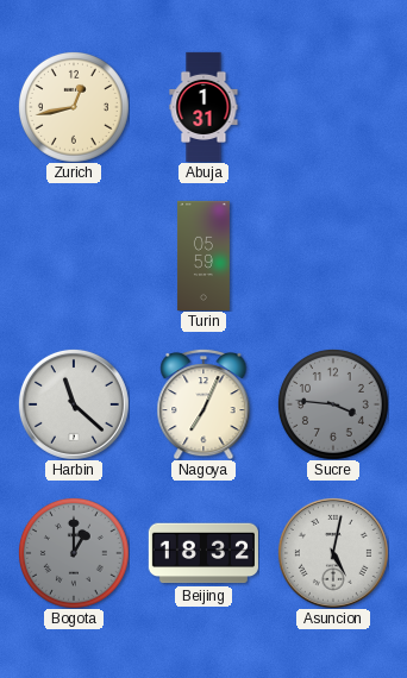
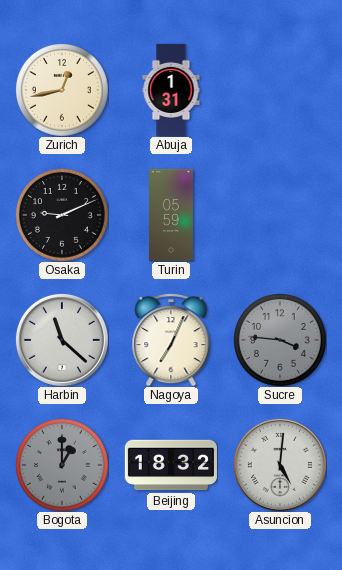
Osaka: none -> 9:11
Asuncion: 5:02 -> 5:01
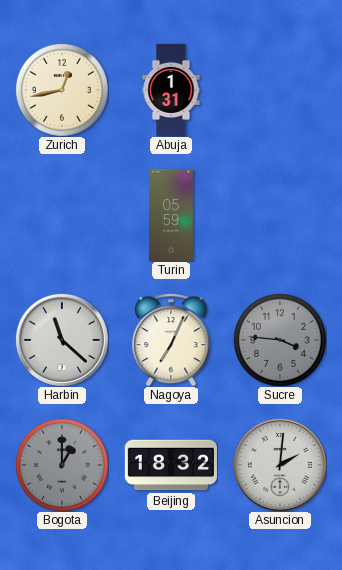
Osaka: 9:11 -> none
Asuncion: 5:01 -> 2:01
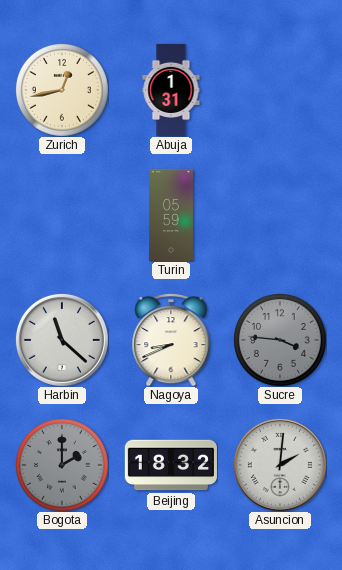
Nagoya: 7:04 -> 8:41
Bogota: 1:00 -> 2:00
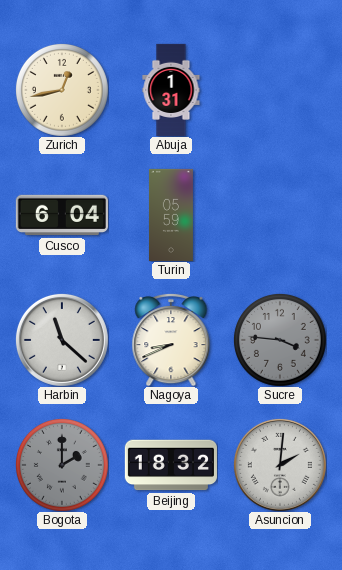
Cusco: none -> 6:04
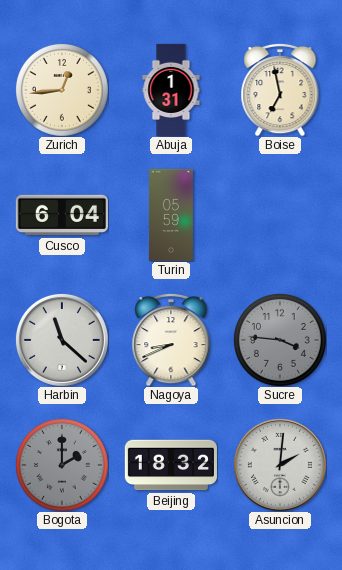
Zurich: 12:43 -> 12:44
Boise: none -> 6:58
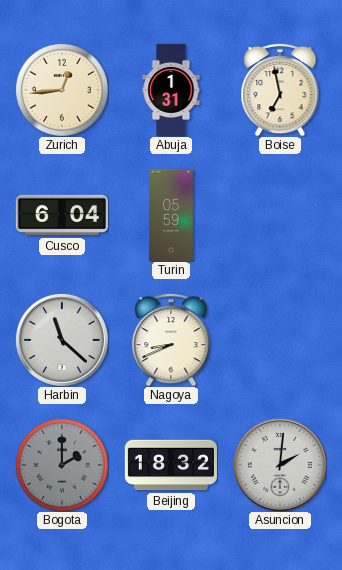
Sucre: 3:46 -> none
